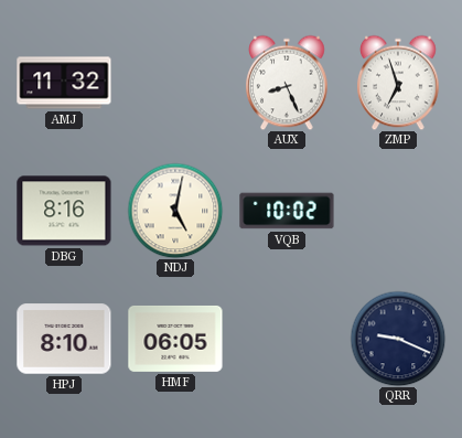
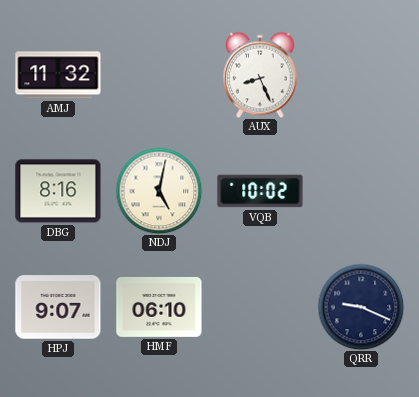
ZMP: 6:57 -> none
HPJ: 8:10 -> 9:07
HMF: 06:05 -> 06:10
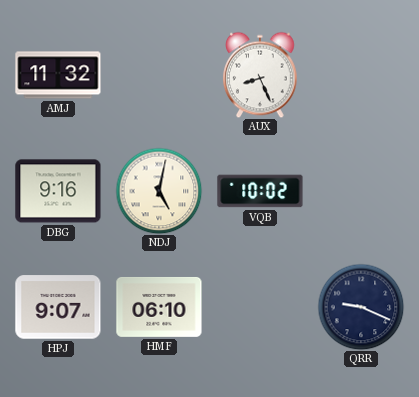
DBG: 8:16 -> 9:16
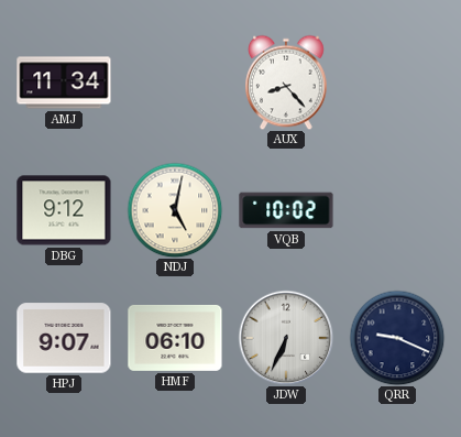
AMJ: 11:32 -> 11:34
AUX: 8:26 -> 8:23
DBG: 9:16 -> 9:12
JDW: none -> 6:34
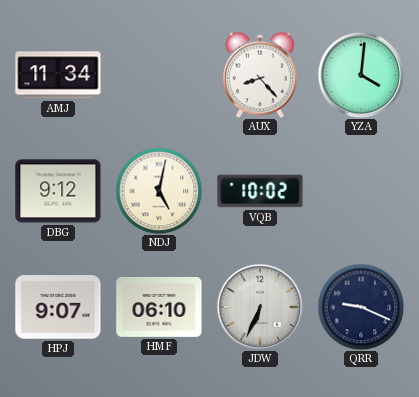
YZA: none -> 4:01
